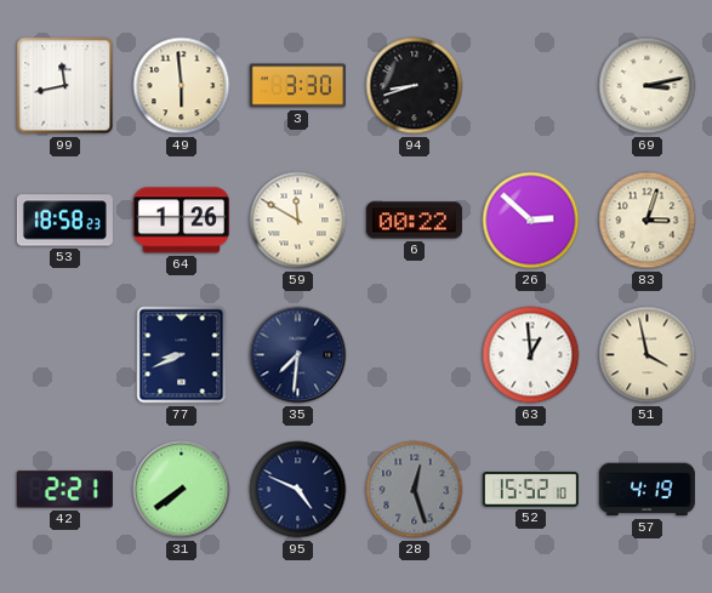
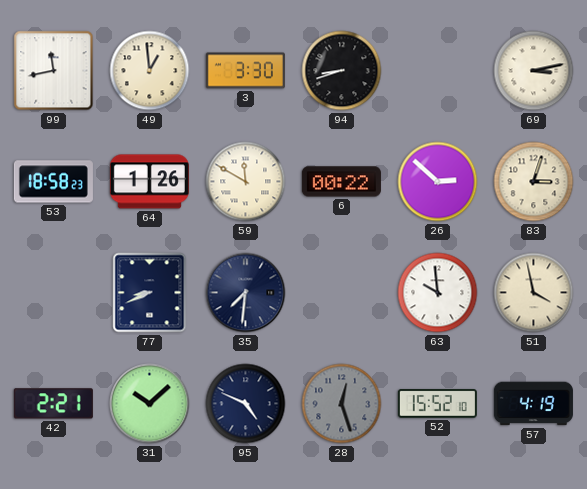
49: 5:59 -> 12:59
63: 12:59 -> 9:59
31: 7:39 -> 10:08
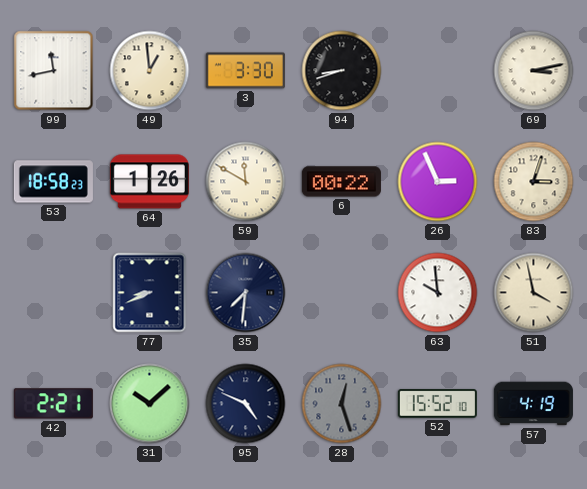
26: 2:52 -> 2:56
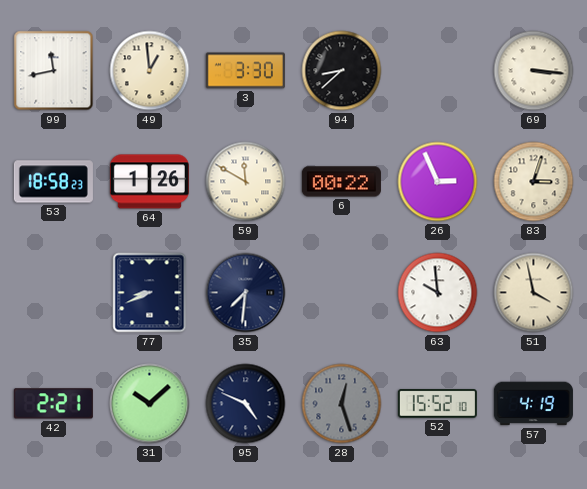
94: 8:42 -> 8:38
69: 3:13 -> 3:16
